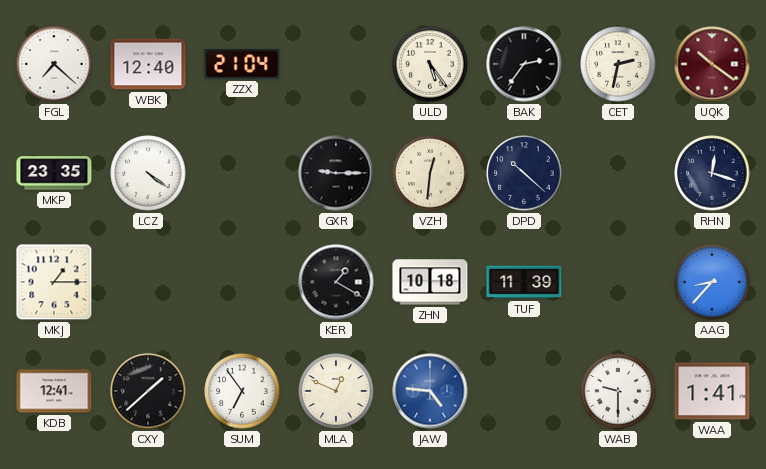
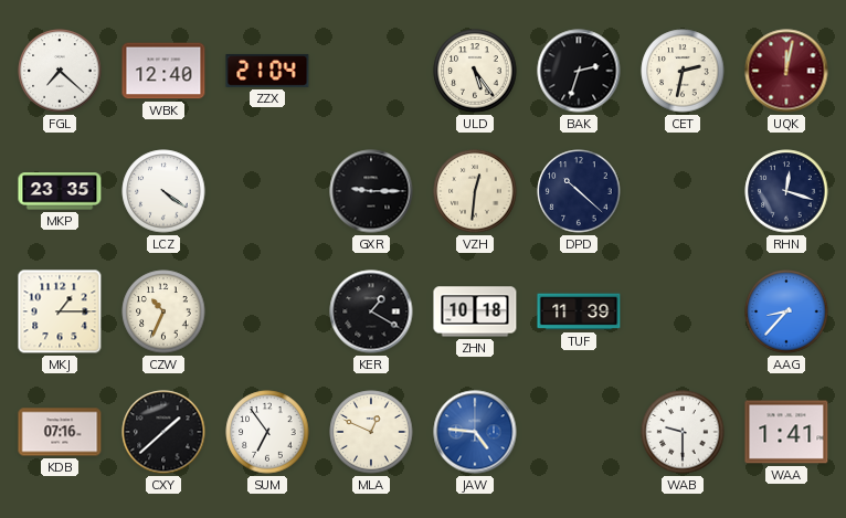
BAK: 2:36 -> 2:33
UQK: 10:21 -> 12:02
CZW: none -> 10:34
KDB: 12:41 -> 07:16
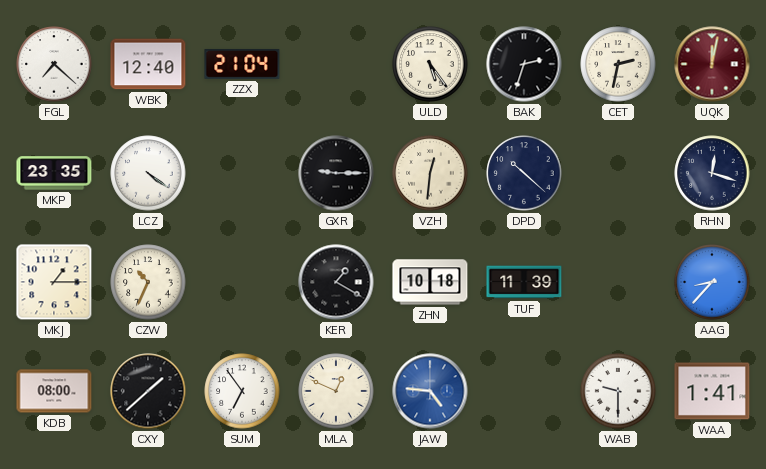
KDB: 07:16 -> 08:00
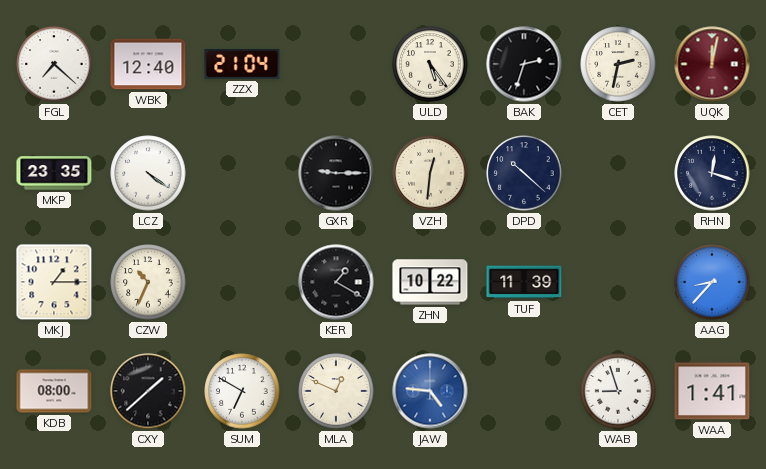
ZHN: 10:18 -> 10:22
SUM: 6:54 -> 6:50
WAB: 9:30 -> 8:57
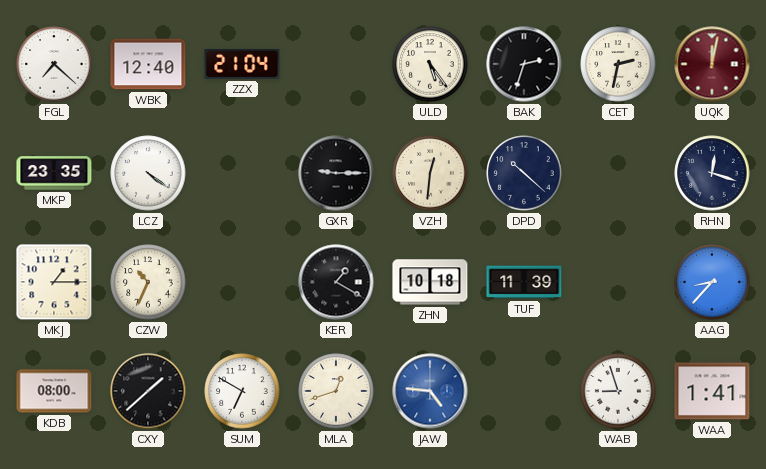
ZHN: 10:22 -> 10:18
MLA: 12:49 -> 12:42
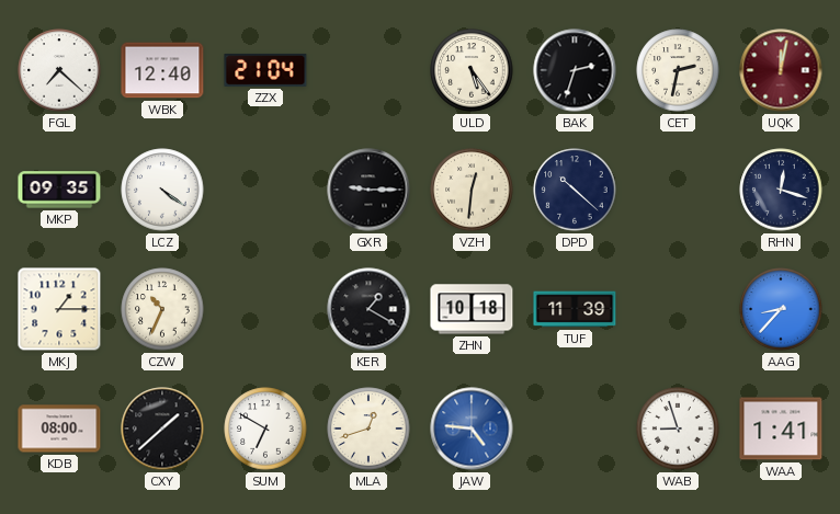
MKP: 23:35 -> 09:35
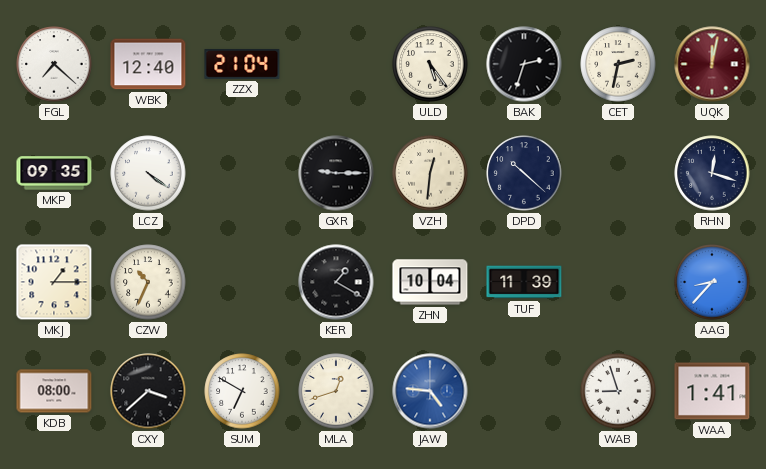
ZHN: 10:18 -> 10:04
CXY: 1:38 -> 3:38
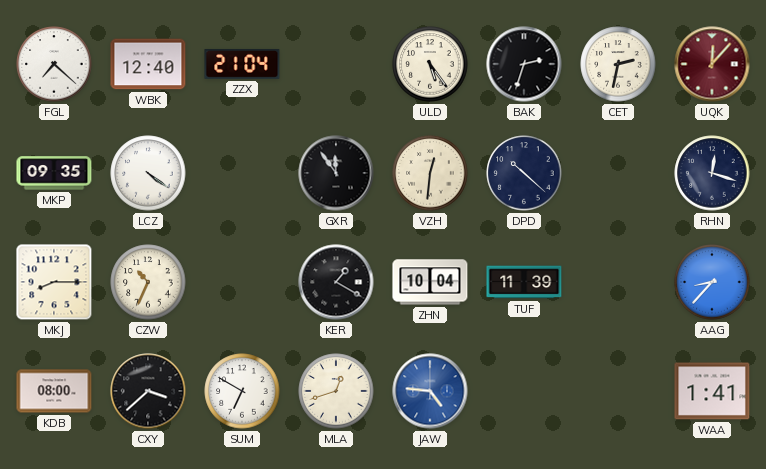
UQK: 12:02 -> 12:07
GXR: 9:15 -> 11:54
MKJ: 1:15 -> 8:15
WAB: 8:57 -> none
